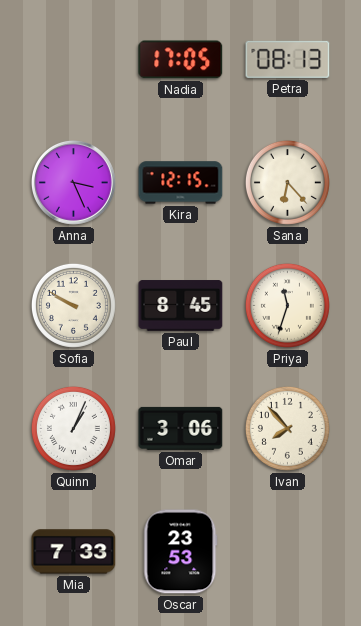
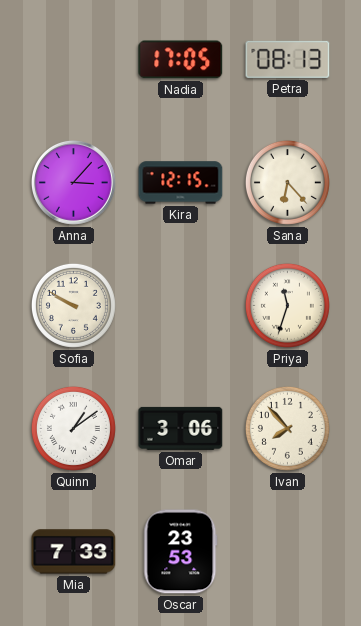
Anna: 3:26 -> 3:07
Paul: 8:45 -> none
Quinn: 1:04 -> 1:09
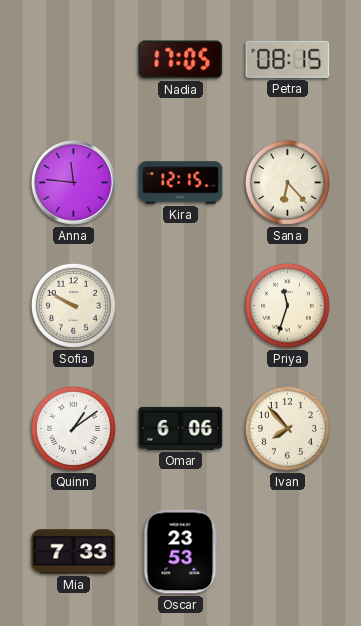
Petra: 08:13 -> 08:15
Anna: 3:07 -> 11:46
Omar: 3:06 -> 6:06
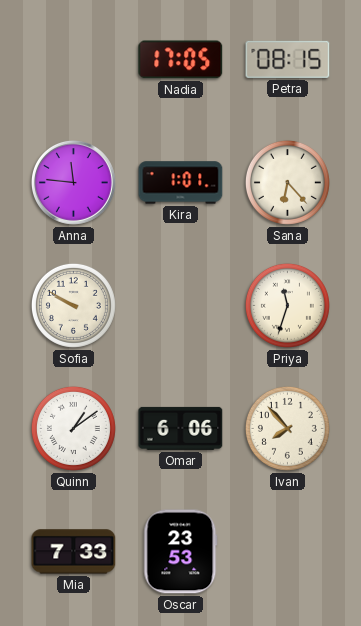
Kira: 12:15 -> 1:01
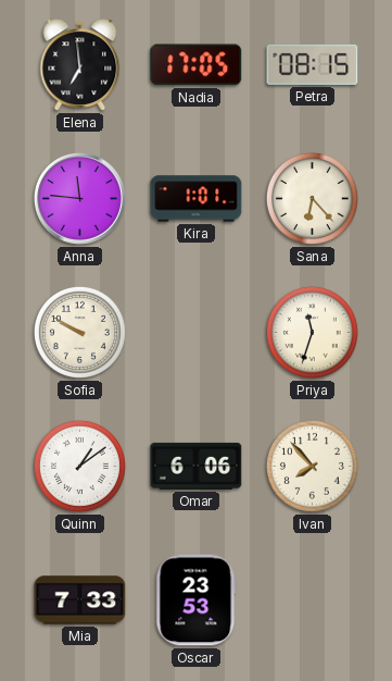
Elena: none -> 6:59
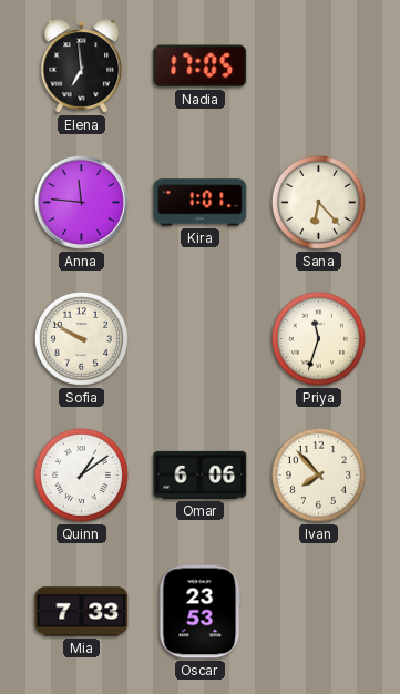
Petra: 08:15 -> none
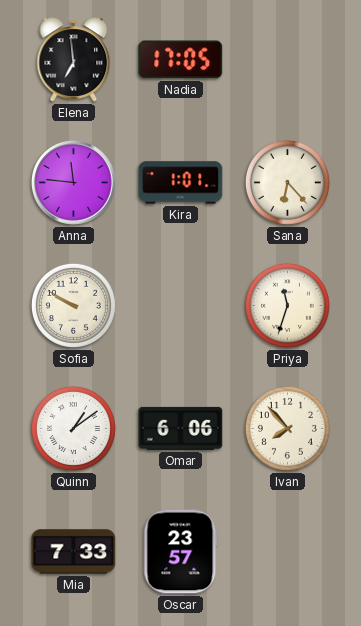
Oscar: 23:53 -> 23:57
